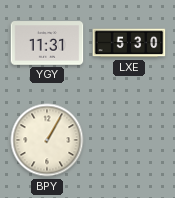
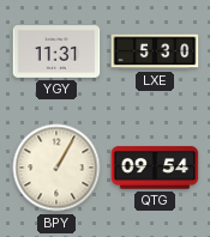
QTG: none -> 09:54
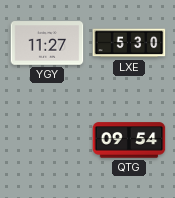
YGY: 11:31 -> 11:27
BPY: 1:05 -> none
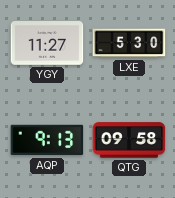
AQP: none -> 9:13
QTG: 09:54 -> 09:58
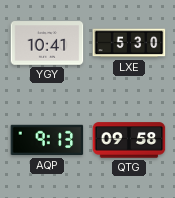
YGY: 11:27 -> 10:41
